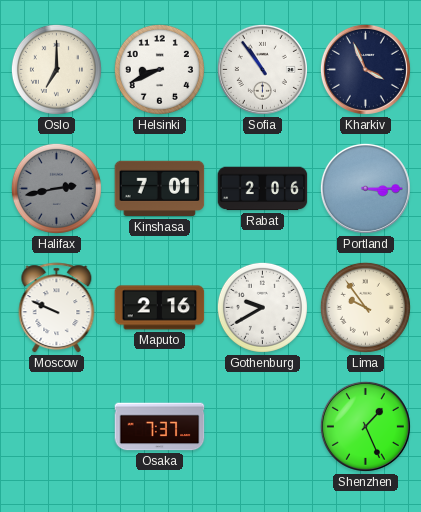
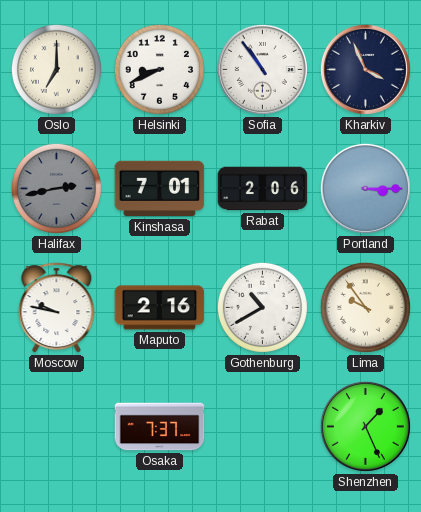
Moscow: 9:49 -> 9:47
Gothenburg: 9:40 -> 10:40
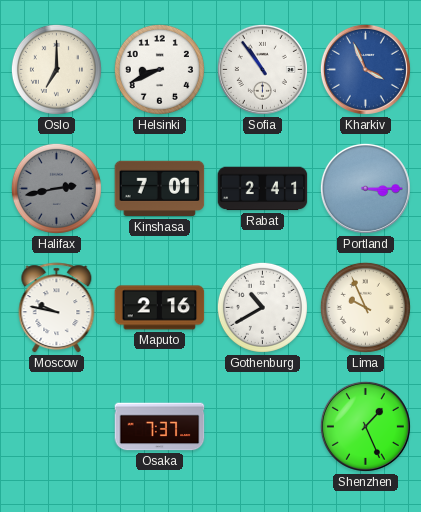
Kharkiv dial: navy -> blue
Rabat: 2:06 -> 2:41
Lima: 9:54 -> 9:56
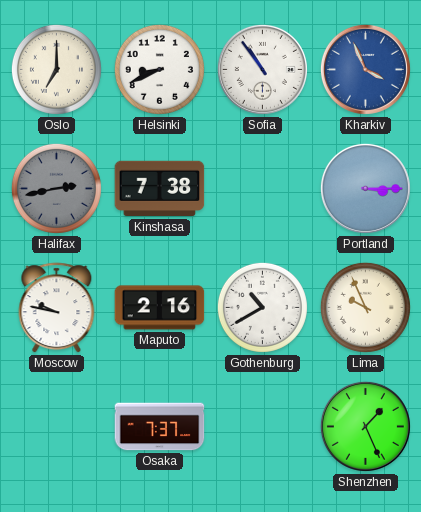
Kinshasa: 7:01 -> 7:38
Rabat: 2:41 -> none
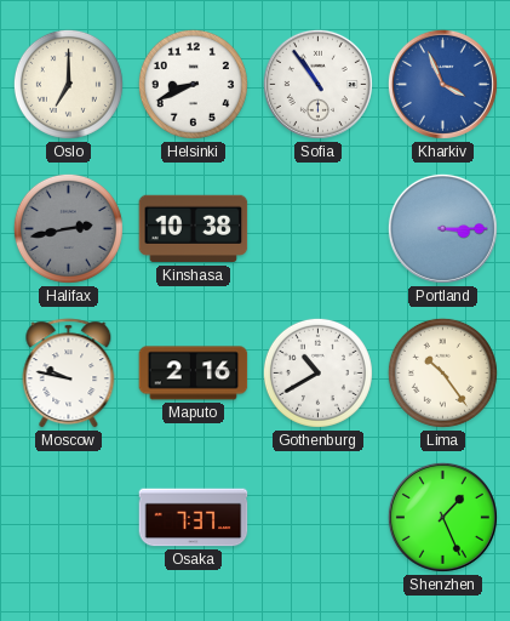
Kinshasa: 7:38 -> 10:38
Lima: 9:56 -> 10:24
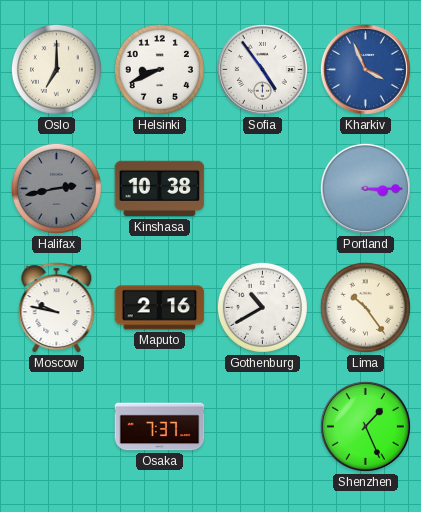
Sofia: 10:54 -> 4:54
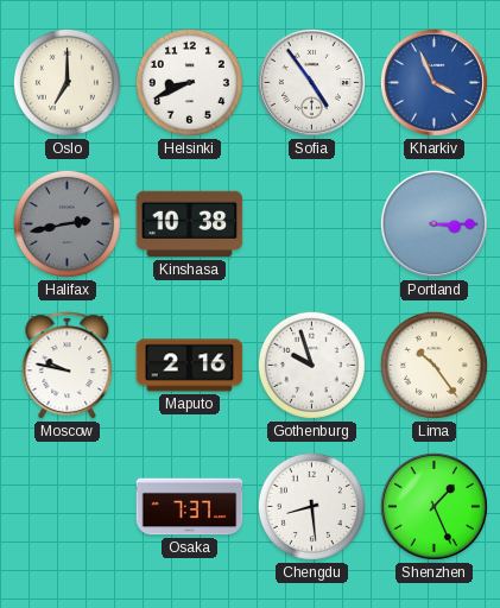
Gothenburg: 10:40 -> 9:57
Chengdu: none -> 8:29
